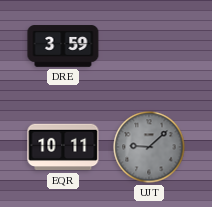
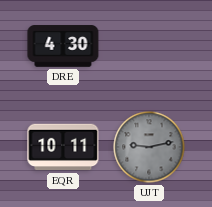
DRE: 3:59 -> 4:30
UJT: 9:08 -> 9:13
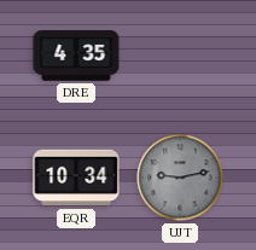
DRE: 4:30 -> 4:35
EQR: 10:11 -> 10:34
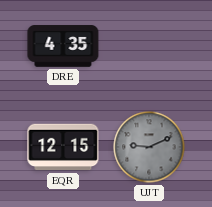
EQR: 10:34 -> 12:15
UJT: 9:13 -> 9:11
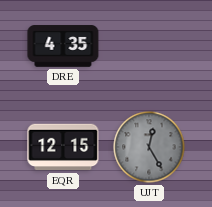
UJT: 9:11 -> 12:25
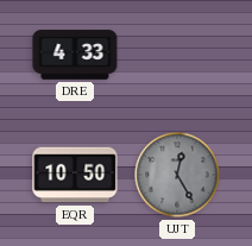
DRE: 4:35 -> 4:33
EQR: 12:15 -> 10:50
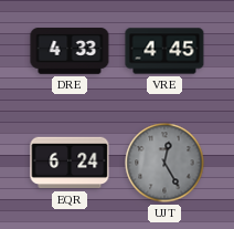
VRE: none -> 4:45
EQR: 10:50 -> 6:24
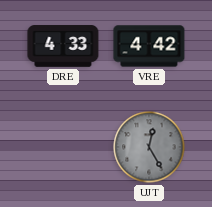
VRE: 4:45 -> 4:42
EQR: 6:24 -> none
